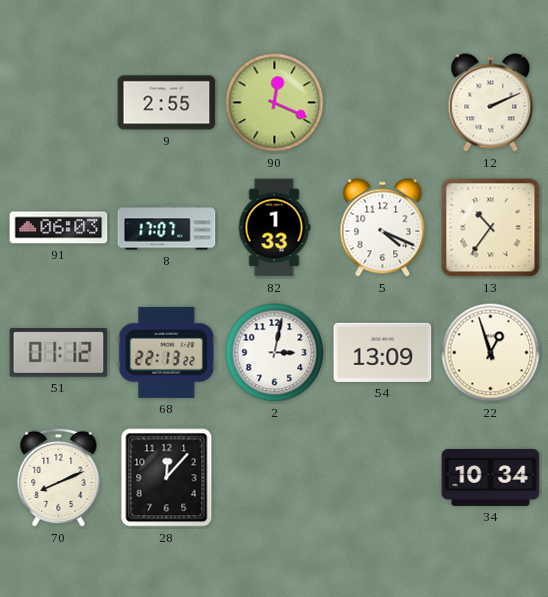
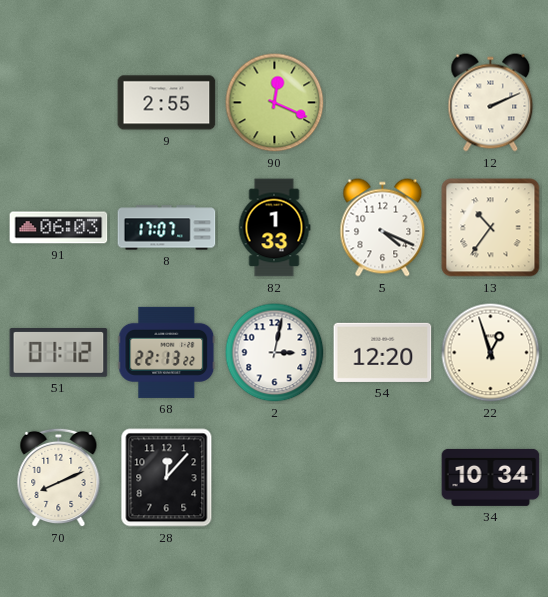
54: 13:09 -> 12:20
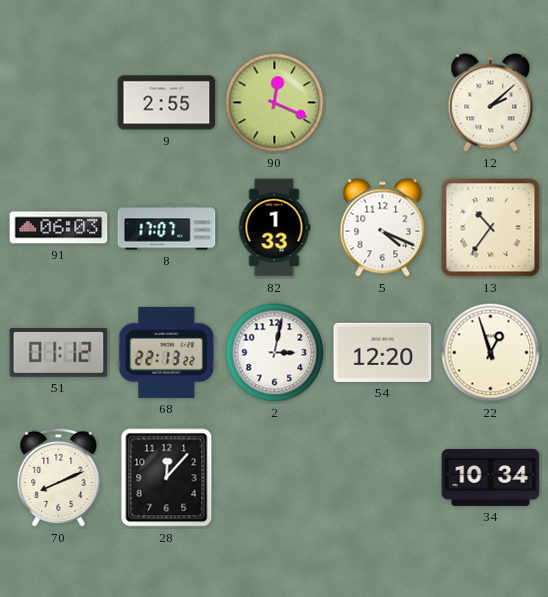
12: 2:11 -> 2:08
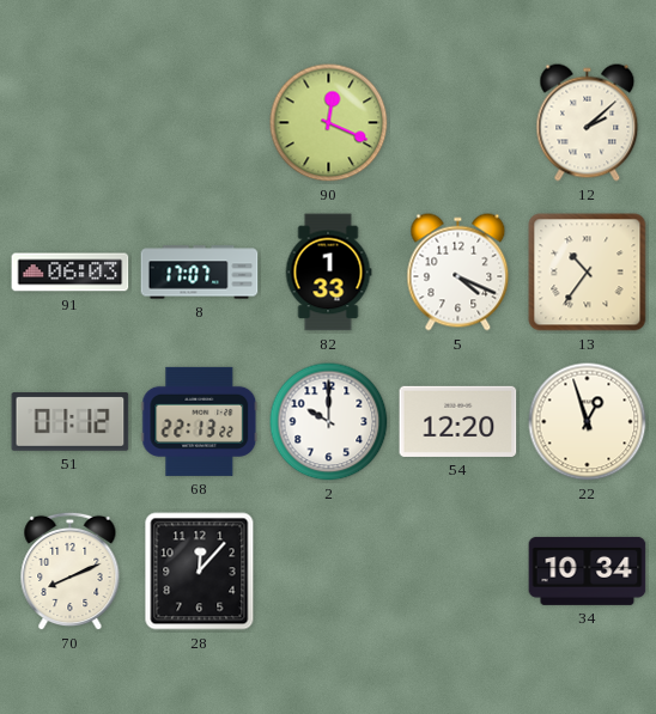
9: 2:55 -> none
2: 3:02 -> 10:00
